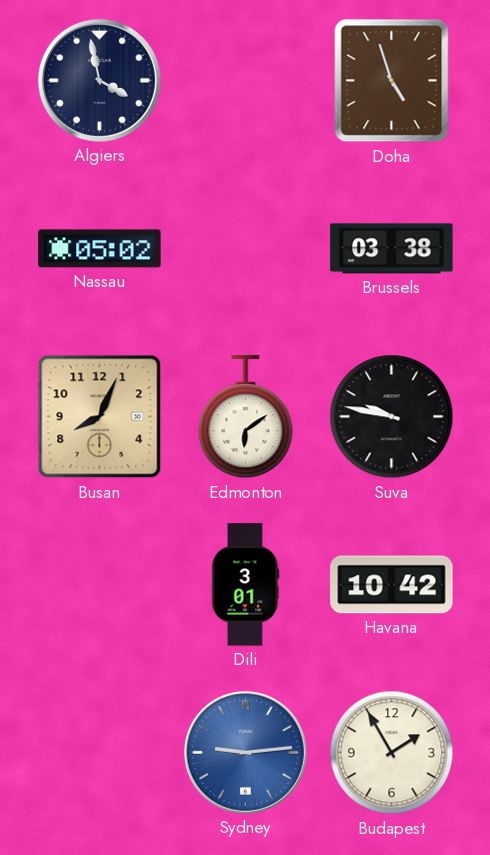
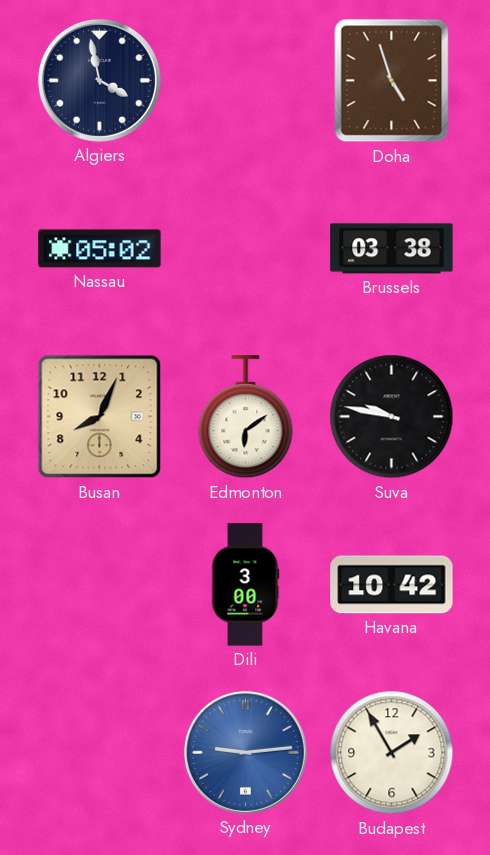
Dili: 3:01 -> 3:00
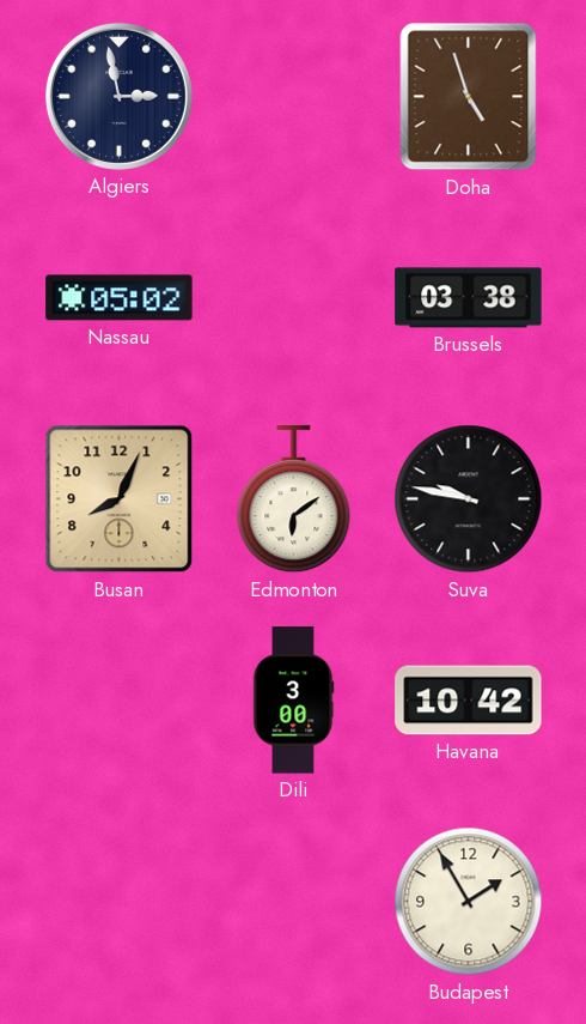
Algiers: 3:58 -> 2:58
Sydney: 9:14 -> none
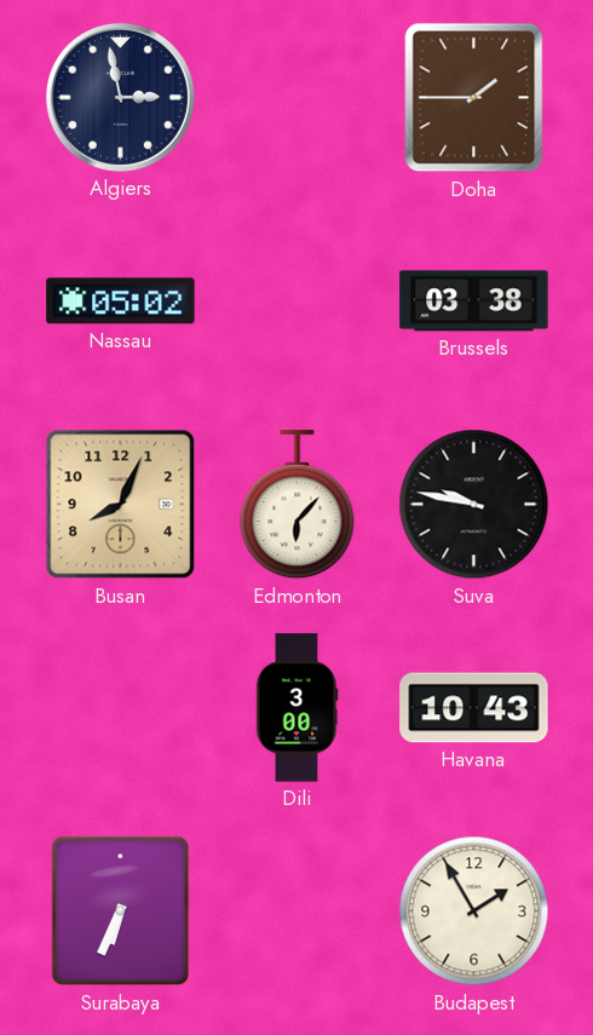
Doha: 4:57 -> 1:45
Edmonton: 6:09 -> 6:07
Havana: 10:42 -> 10:43
Surabaya: none -> 6:34
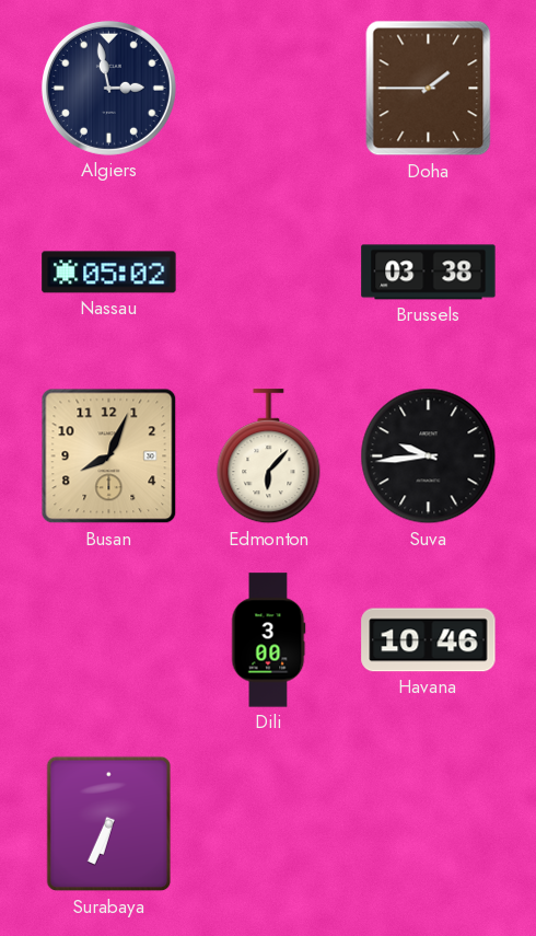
Suva: 9:47 -> 9:44
Havana: 10:43 -> 10:46
Budapest: 1:55 -> none
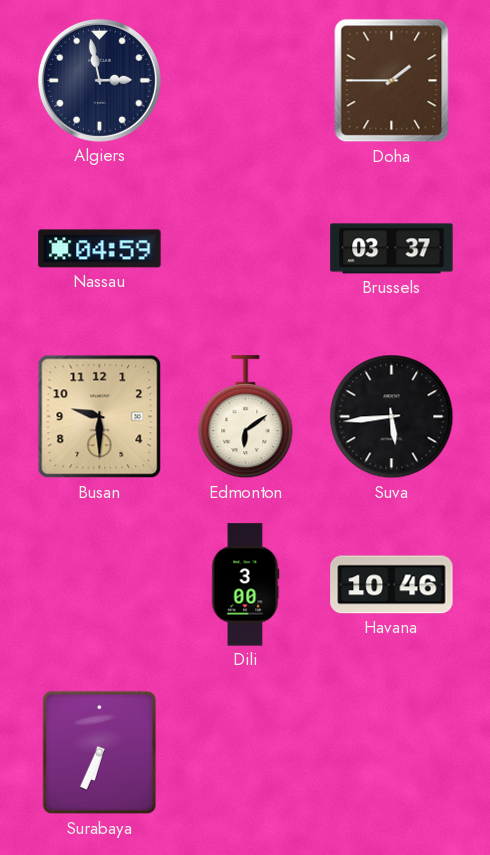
Nassau: 05:02 -> 04:59
Brussels: 03:38 -> 03:37
Busan: 8:04 -> 9:30
Edmonton: 6:07 -> 6:09
Suva: 9:44 -> 5:44
